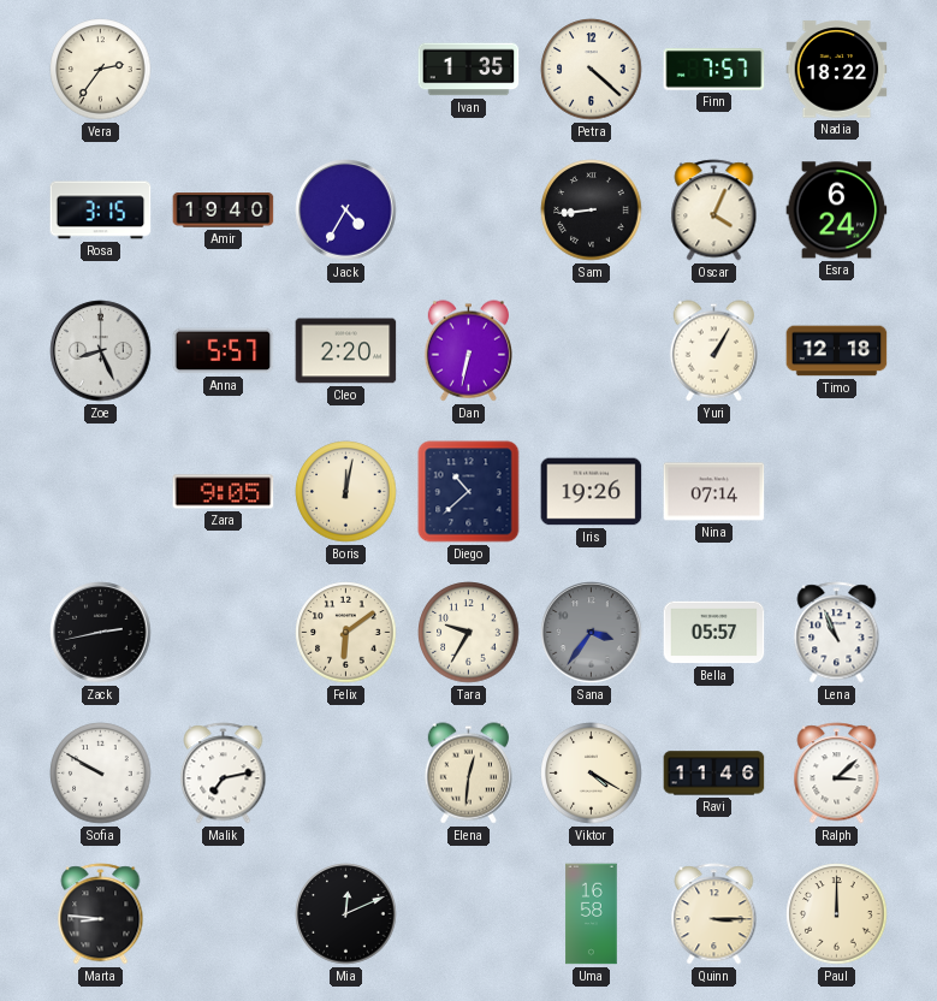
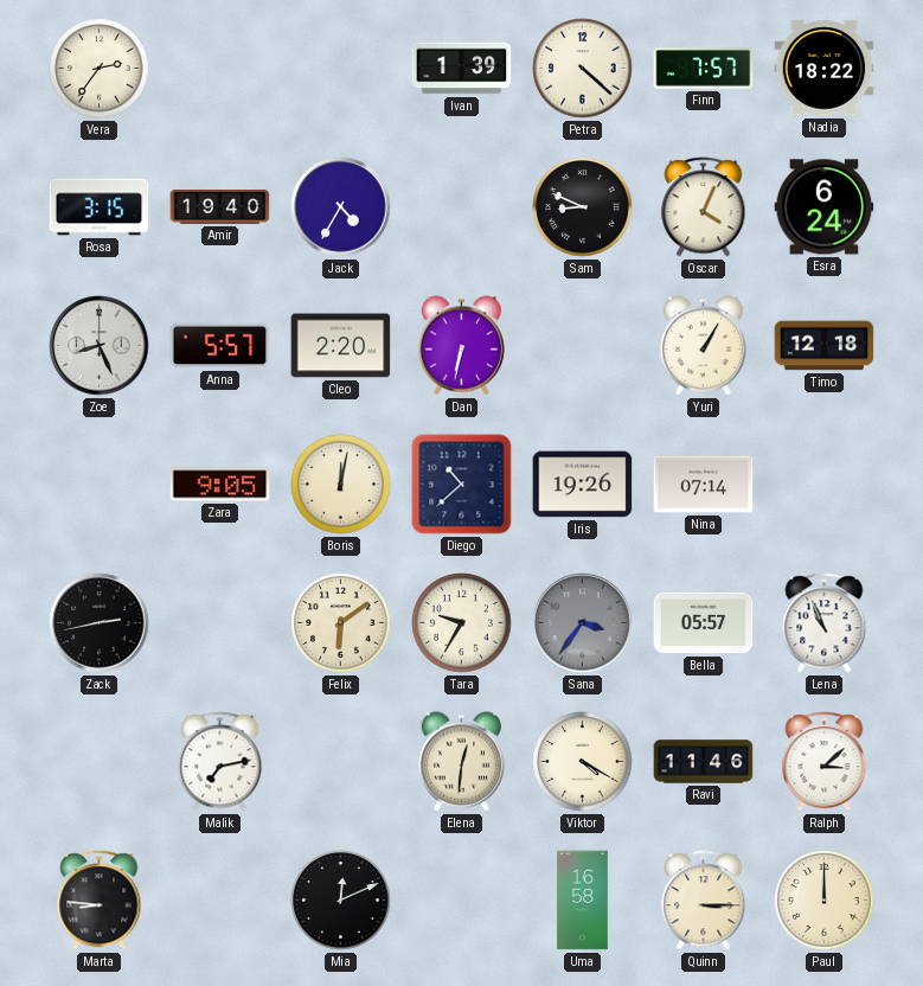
Ivan: 1:35 -> 1:39
Sam: 8:44 -> 8:49
Sofia: 9:50 -> none
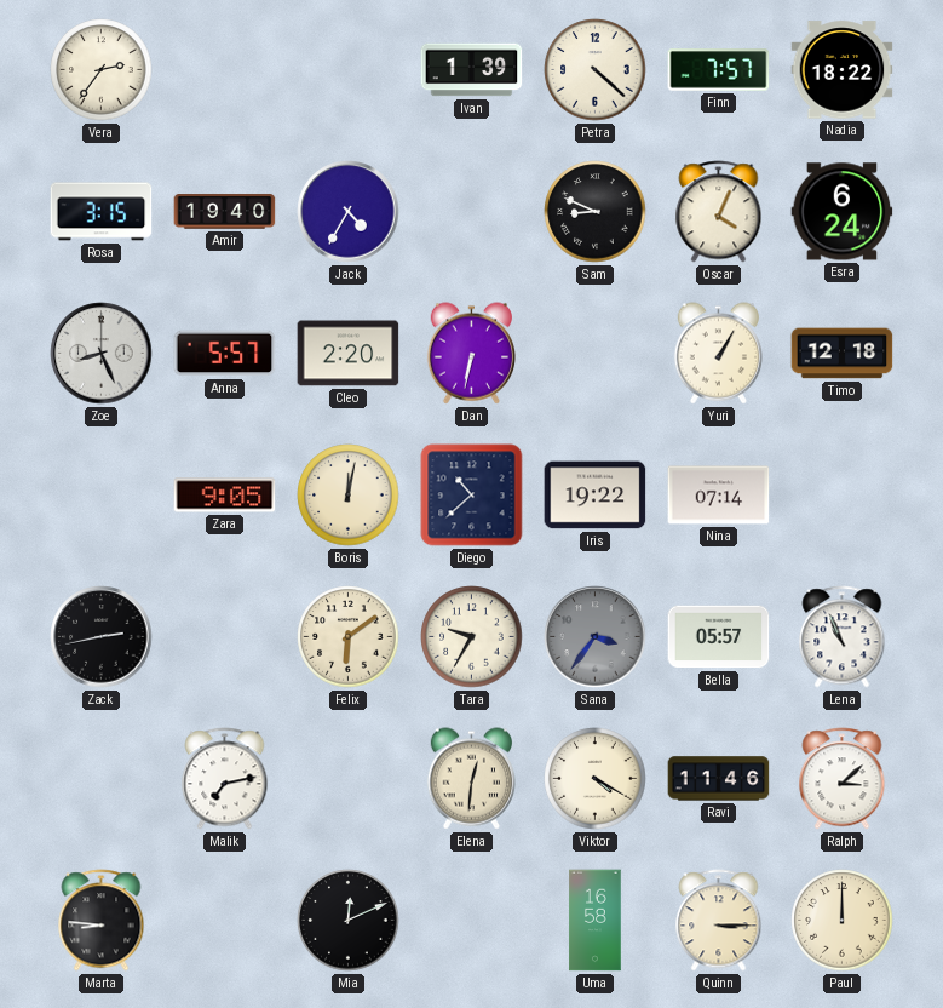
Iris: 19:26 -> 19:22
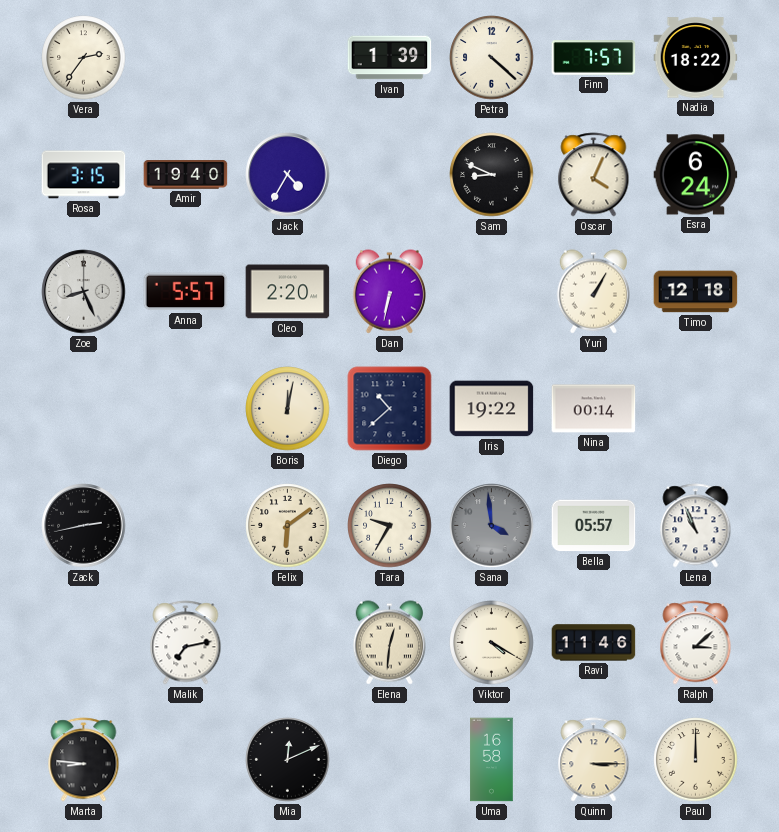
Zara: 9:05 -> none
Nina: 07:14 -> 00:14
Sana: 3:36 -> 3:59
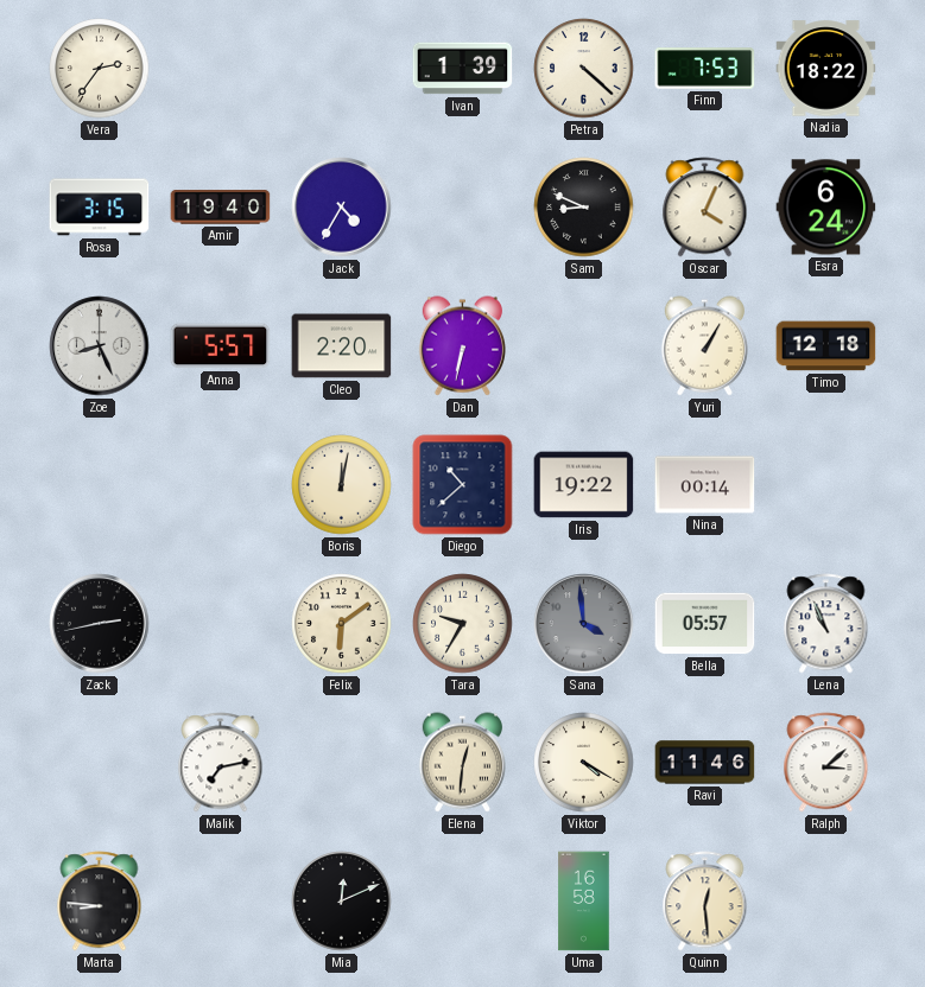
Finn: 7:57 -> 7:53
Quinn: 3:15 -> 12:29
Paul: 12:00 -> none
